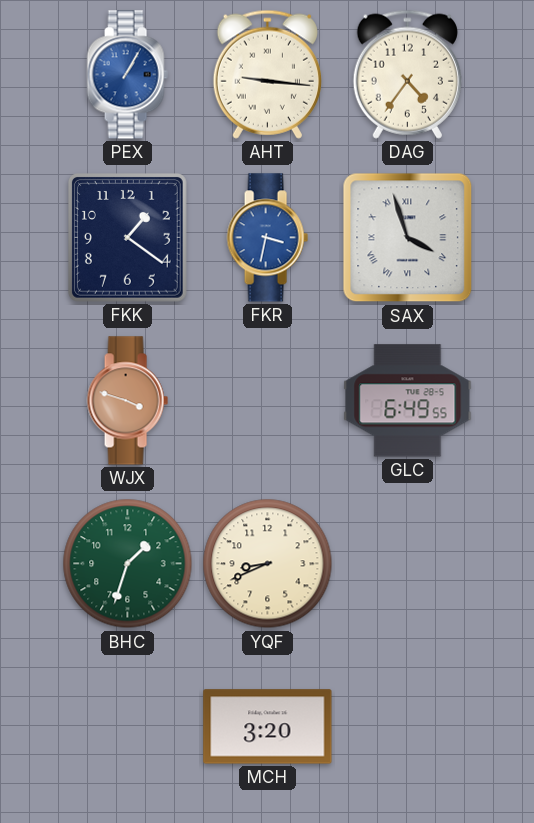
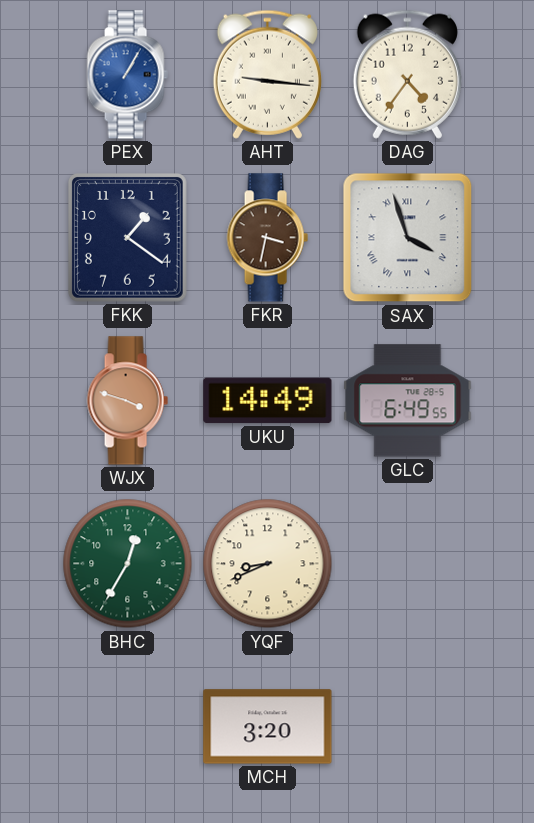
FKR dial: blue -> brown
UKU: none -> 14:49
BHC: 1:33 -> 12:35
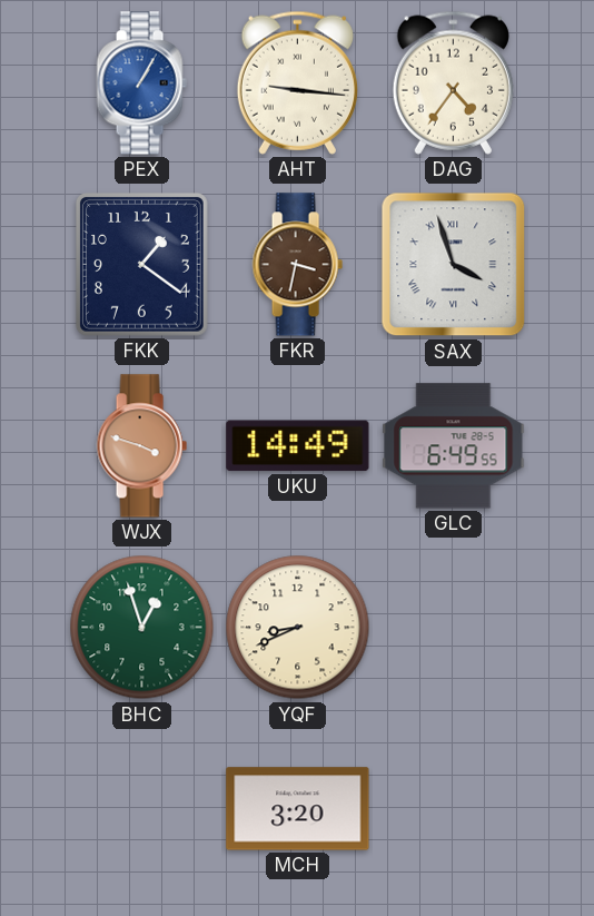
BHC: 12:35 -> 12:57
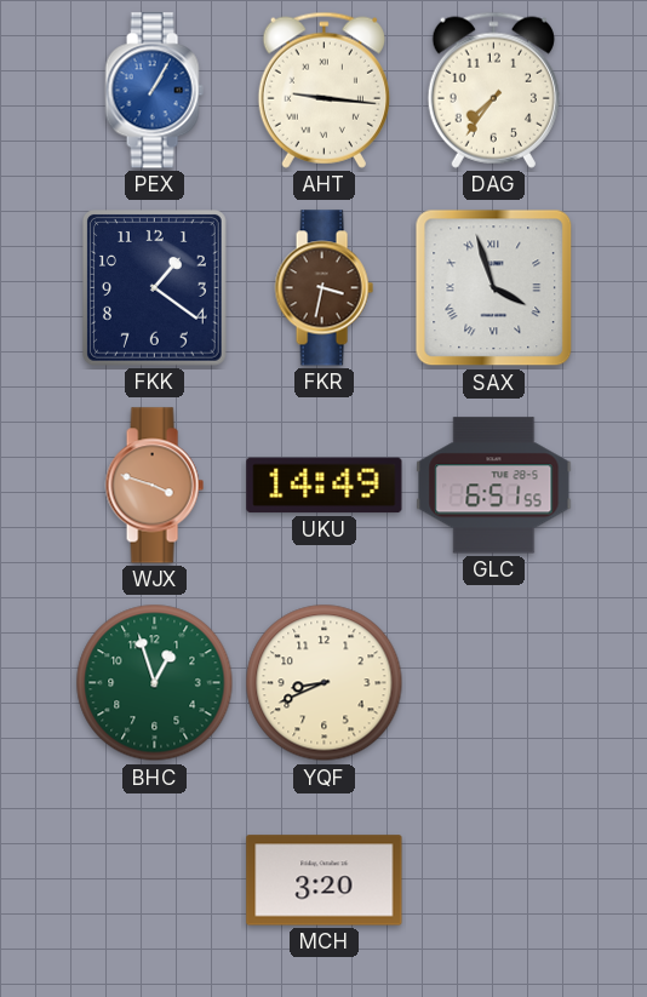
DAG: 4:36 -> 7:36
GLC: 6:49 -> 6:51
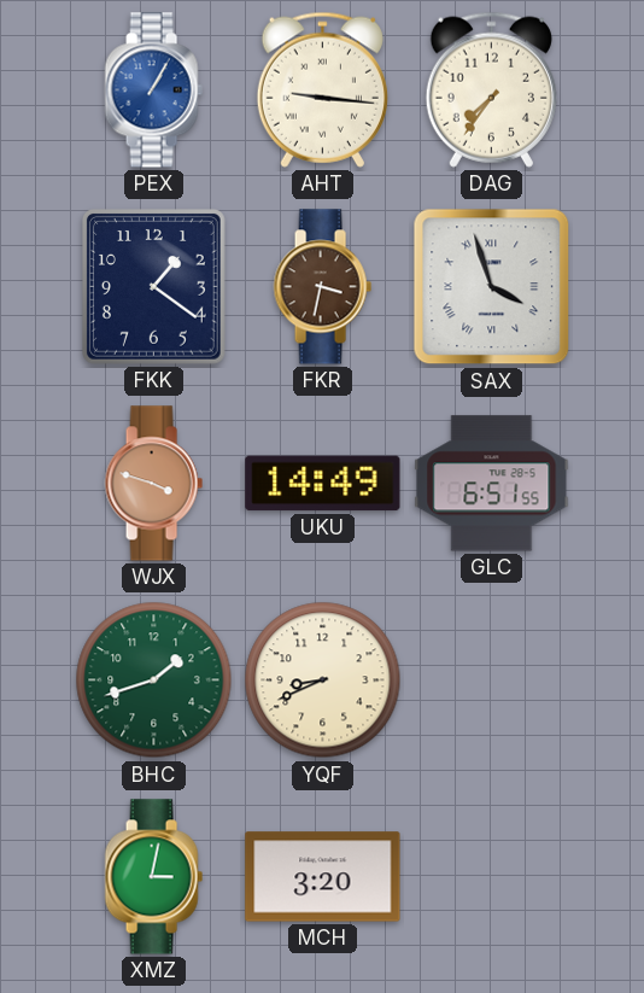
BHC: 12:57 -> 1:42
XMZ: none -> 3:02
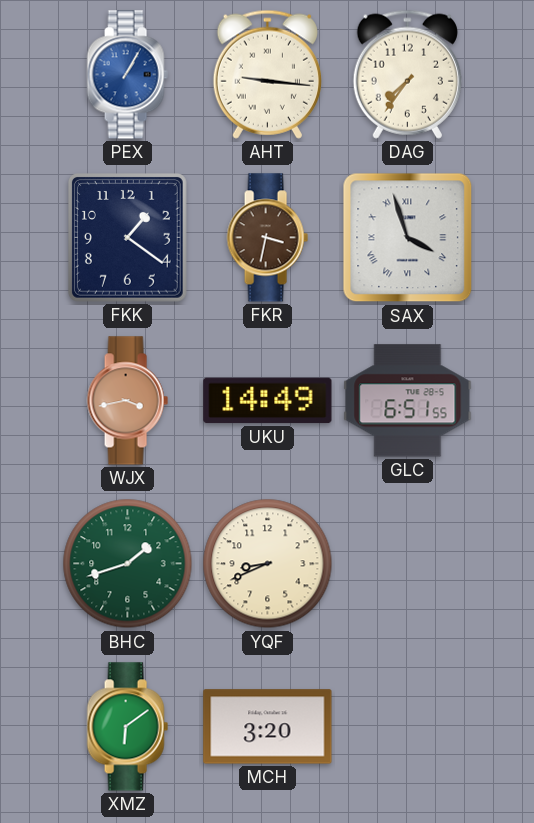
WJX: 3:48 -> 3:43
XMZ: 3:02 -> 6:09
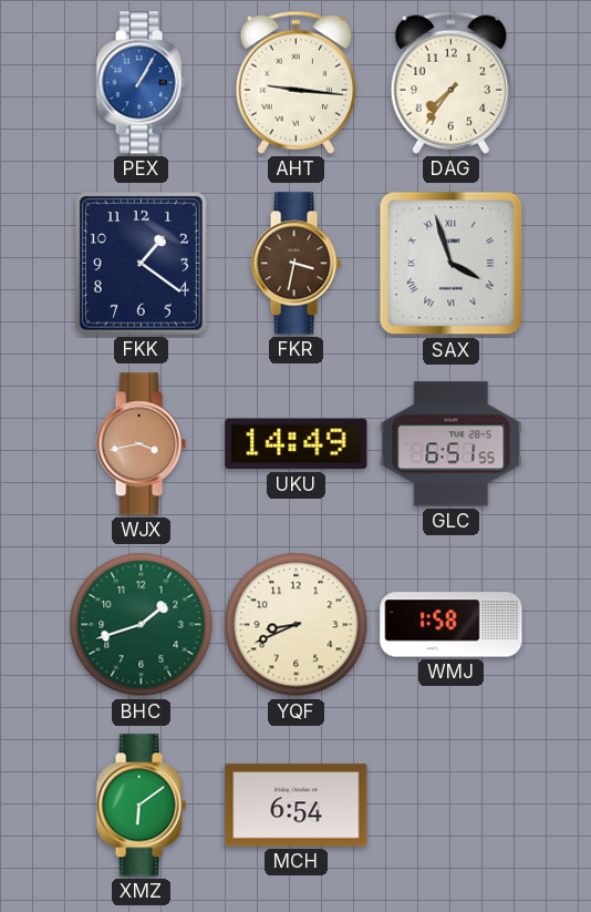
WMJ: none -> 1:58
MCH: 3:20 -> 6:54
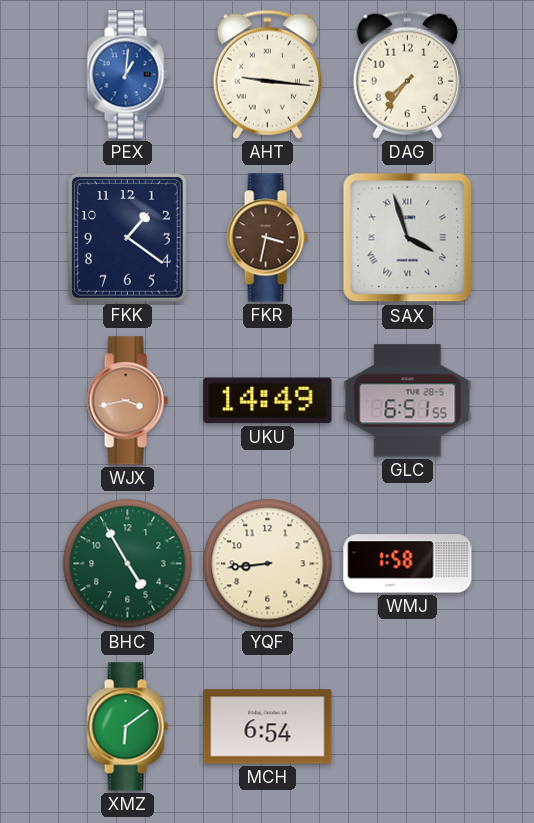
PEX: 1:05 -> 1:01
BHC: 1:42 -> 4:55
YQF: 8:41 -> 8:44
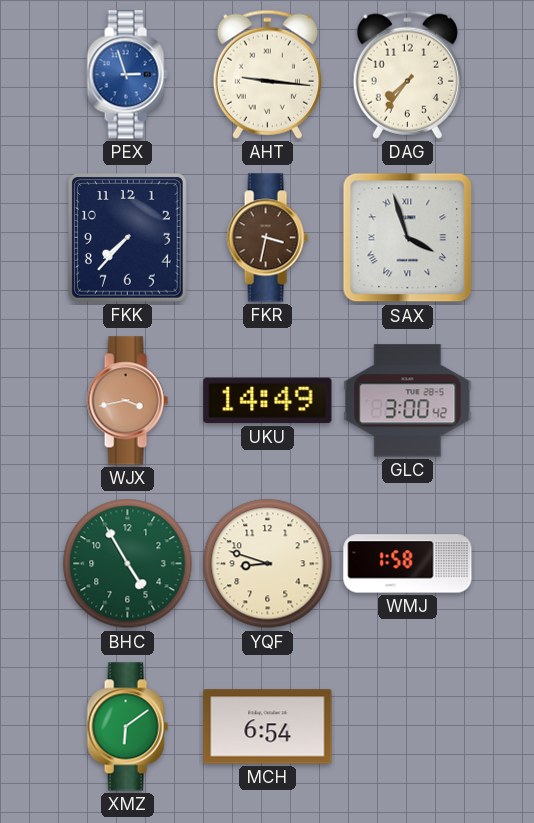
PEX: 1:01 -> 2:57
FKK: 1:21 -> 7:37
GLC: 6:51 -> 3:00
YQF: 8:44 -> 8:48
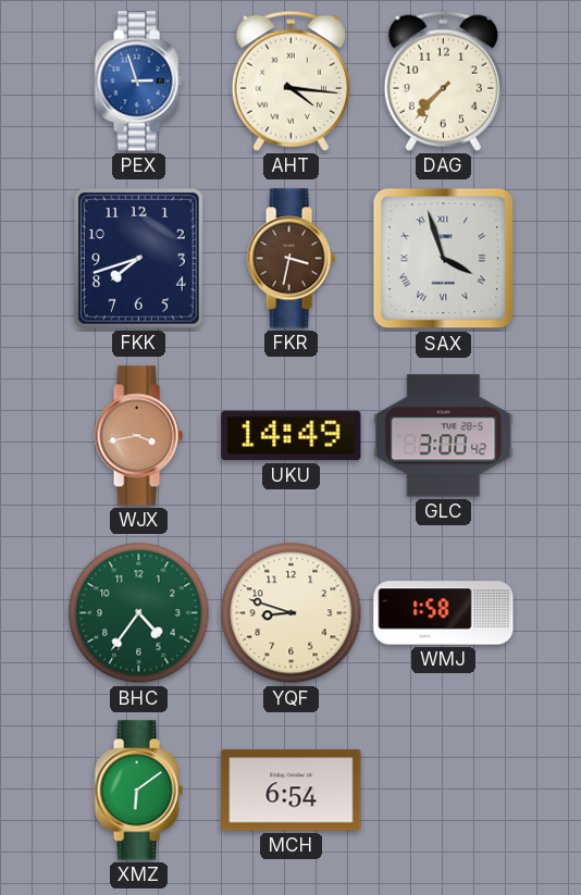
AHT: 9:16 -> 4:16
DAG: 7:36 -> 7:37
FKK: 7:37 -> 7:42
BHC: 4:55 -> 4:36
